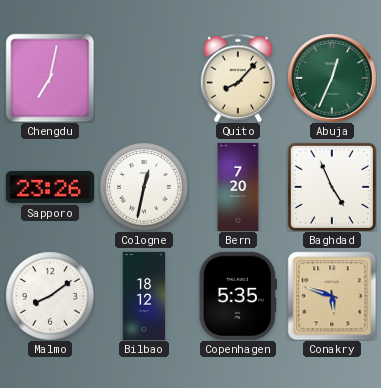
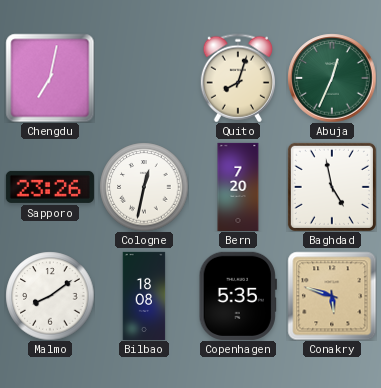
Quito: 8:07 -> 8:03
Baghdad: 4:56 -> 4:58
Bilbao: 18:12 -> 18:08
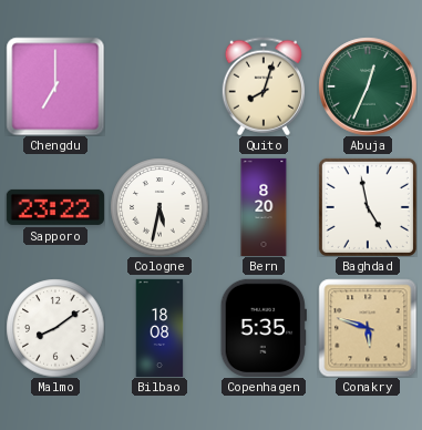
Chengdu: 7:02 -> 7:00
Sapporo: 23:26 -> 23:22
Cologne: 12:32 -> 5:32
Bern: 7:20 -> 8:20
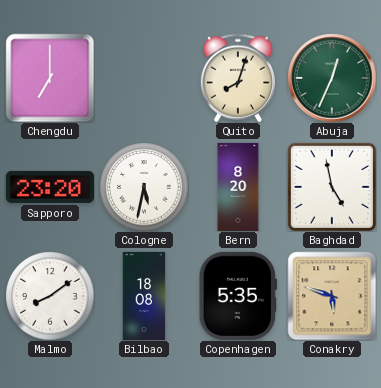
Sapporo: 23:22 -> 23:20
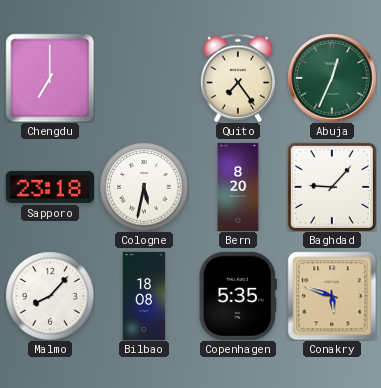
Quito: 8:03 -> 7:24
Sapporo: 23:20 -> 23:18
Baghdad: 4:58 -> 9:07
Malmo: 8:09 -> 8:07
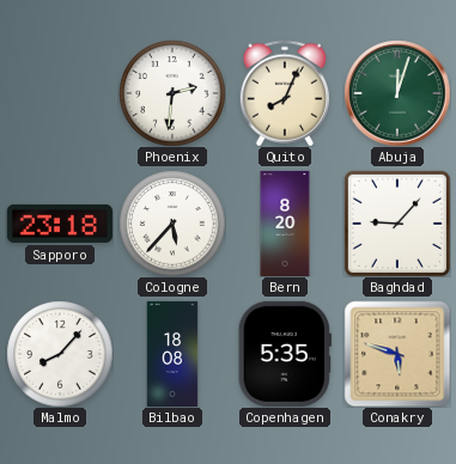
Chengdu: 7:00 -> none
Phoenix: none -> 2:31
Quito: 7:24 -> 8:04
Abuja: 12:34 -> 12:03
Cologne: 5:32 -> 5:37
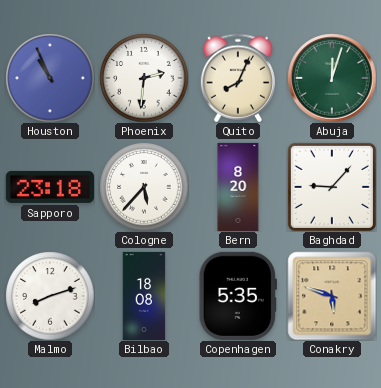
Houston: none -> 10:56
Malmo: 8:07 -> 8:12
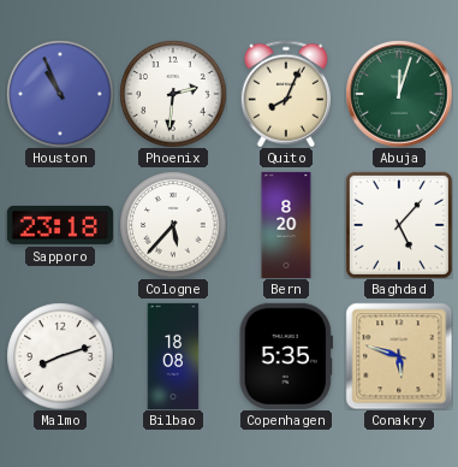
Baghdad: 9:07 -> 5:07
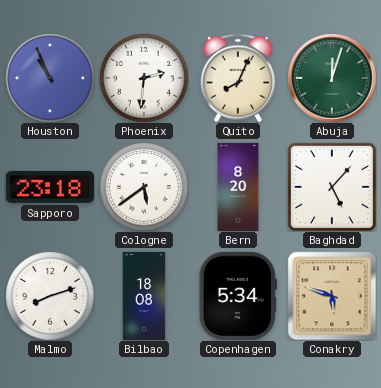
Cologne: 5:37 -> 5:39
Copenhagen: 5:35 -> 5:34
